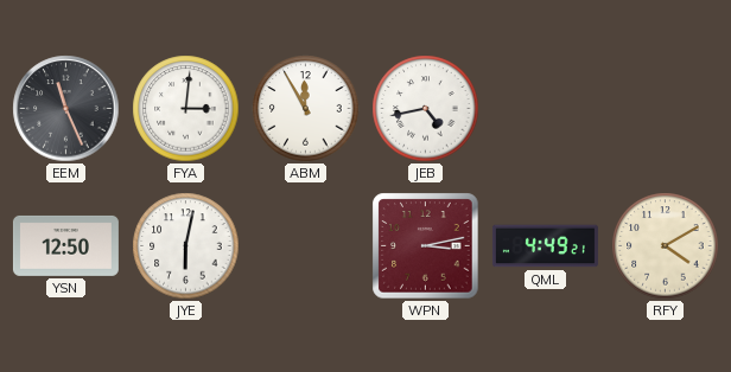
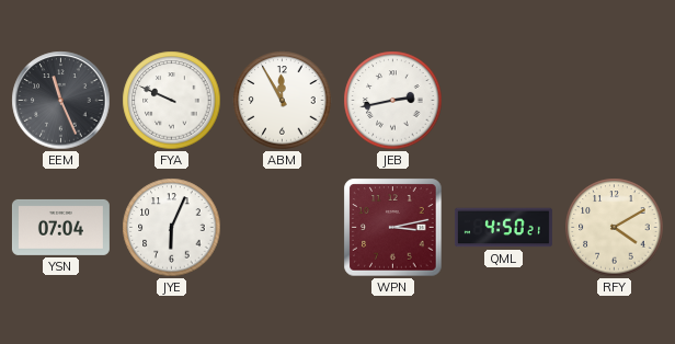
FYA: 3:01 -> 9:49
JEB: 4:43 -> 2:43
YSN: 12:50 -> 07:04
JYE: 6:02 -> 6:04
QML: 4:49 -> 4:50
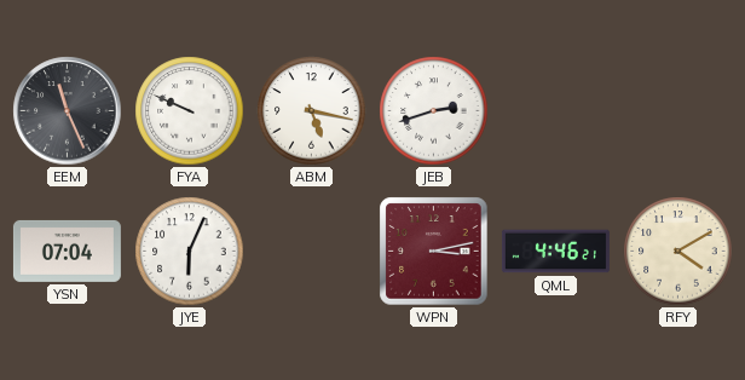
ABM: 11:55 -> 5:17
JEB: 2:43 -> 2:42
QML: 4:50 -> 4:46
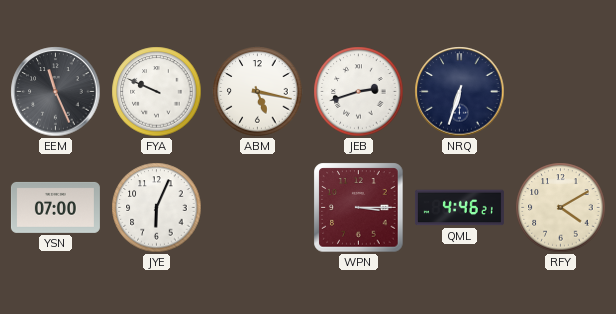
NRQ: none -> 6:33
YSN: 07:04 -> 07:00
WPN: 3:13 -> 3:15
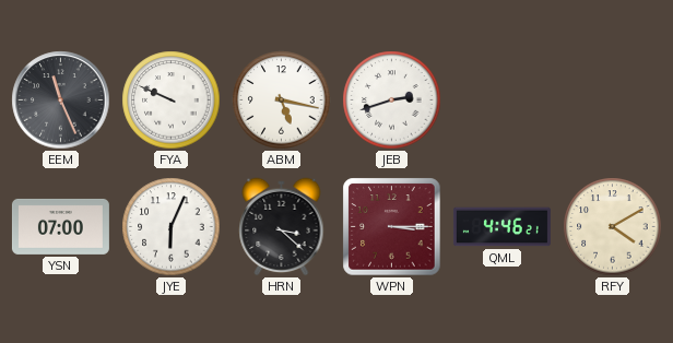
NRQ: 6:33 -> none
HRN: none -> 3:22
